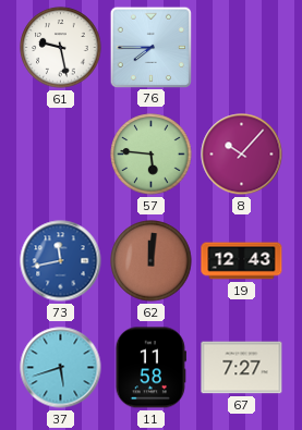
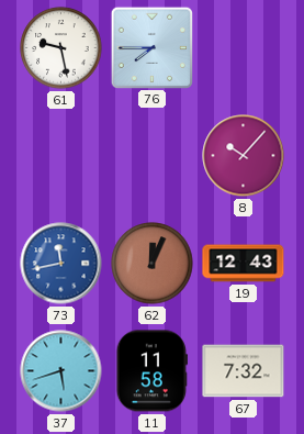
57: 5:46 -> none
62: 12:01 -> 12:04
67: 7:27 -> 7:32
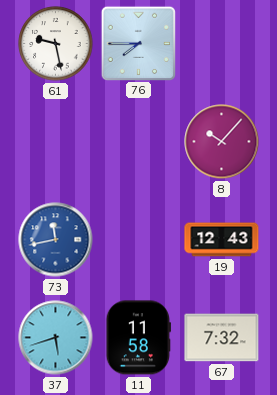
62: 12:04 -> none
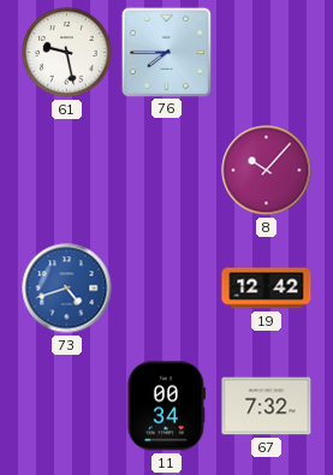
73: 11:43 -> 4:42
19: 12:43 -> 12:42
37: 5:42 -> none
11: 11:58 -> 00:34
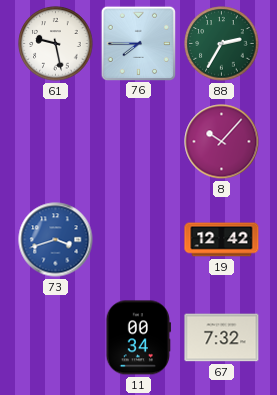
88: none -> 2:35
73: 4:42 -> 3:42
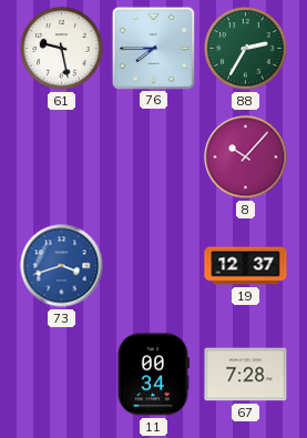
19: 12:42 -> 12:37
67: 7:32 -> 7:28
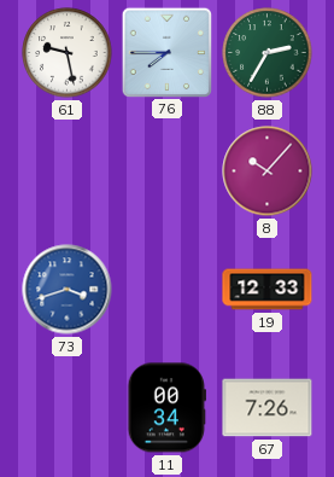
19: 12:37 -> 12:33
67: 7:28 -> 7:26
